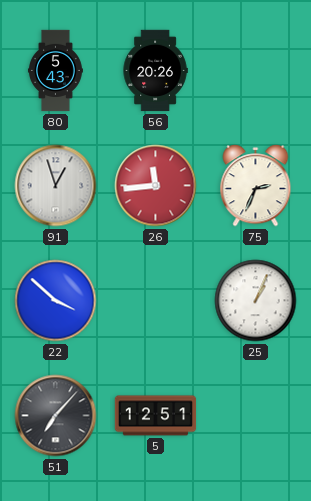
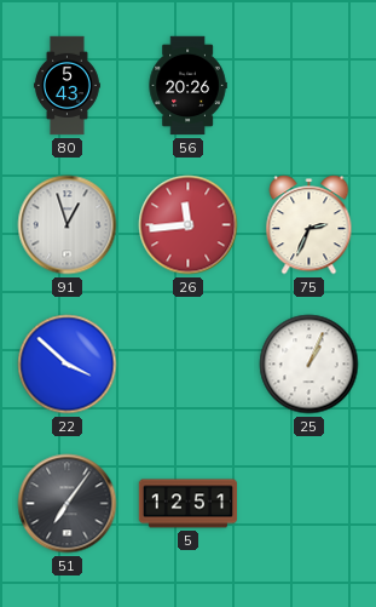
51: 7:07 -> 7:06
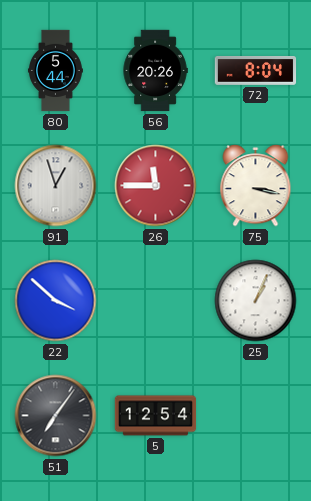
80: 5:43 -> 5:44
72: none -> 8:04
26: 11:44 -> 11:45
75: 2:34 -> 3:17
5: 12:51 -> 12:54
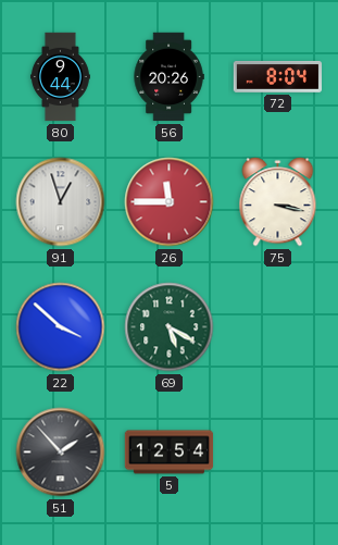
80: 5:44 -> 9:44
69: none -> 5:20
25: 1:04 -> none
51: 7:06 -> 1:53
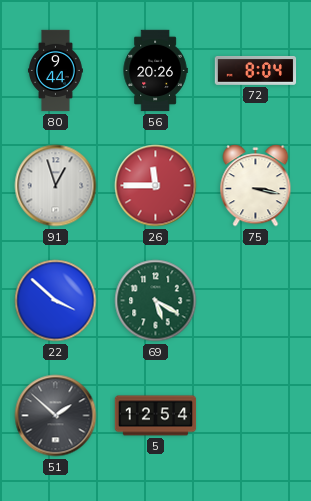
51: 1:53 -> 1:52
